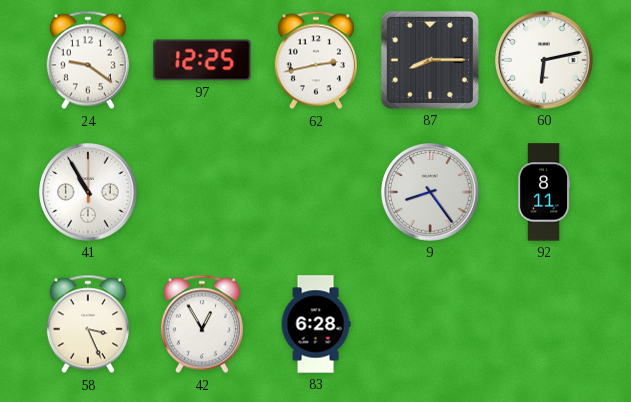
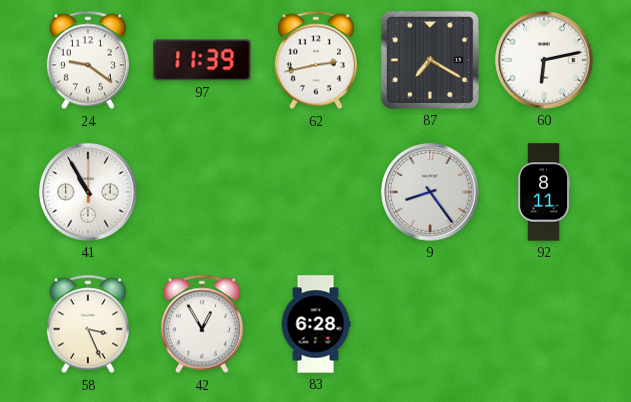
97: 12:25 -> 11:39
87: 8:15 -> 7:20
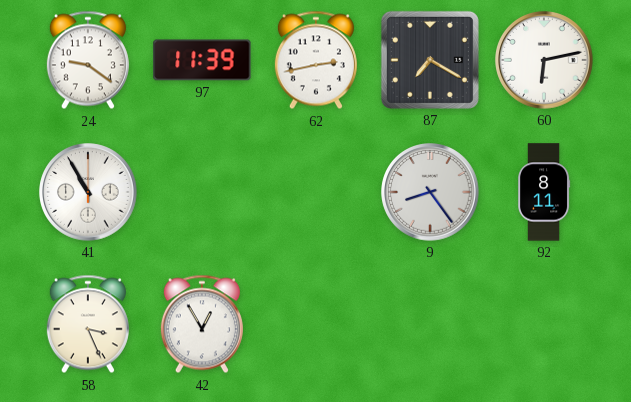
83: 6:28 -> none
